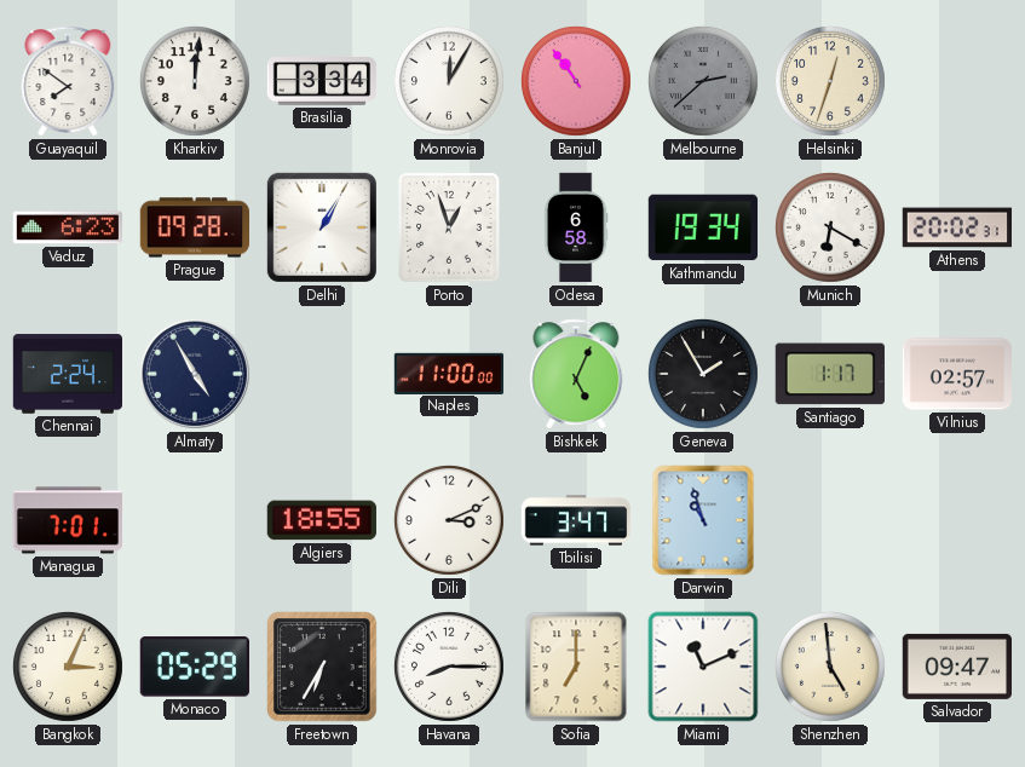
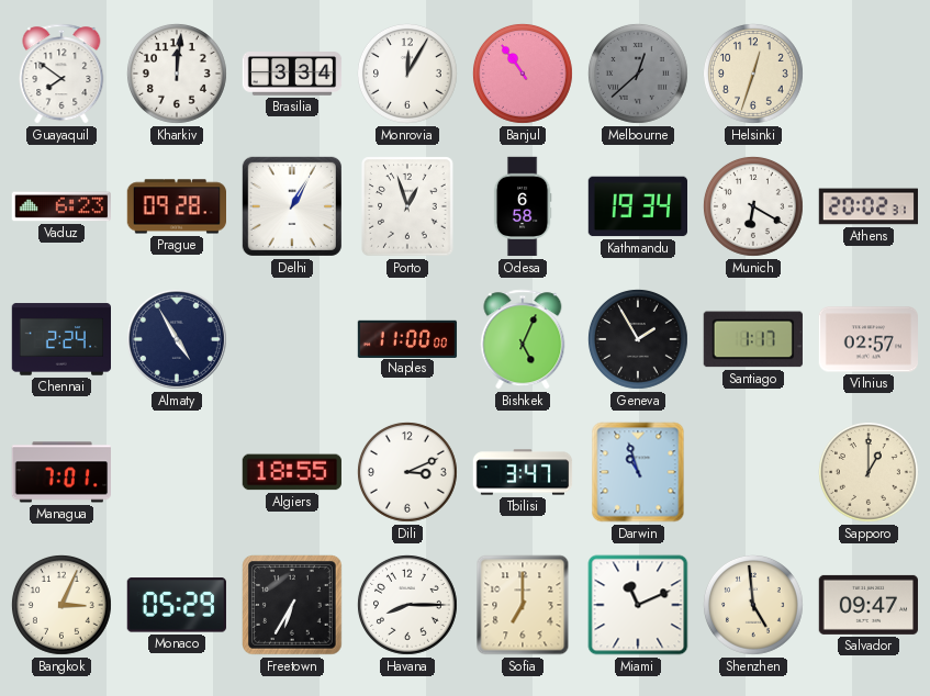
Melbourne: 2:38 -> 12:38
Sapporo: none -> 1:00
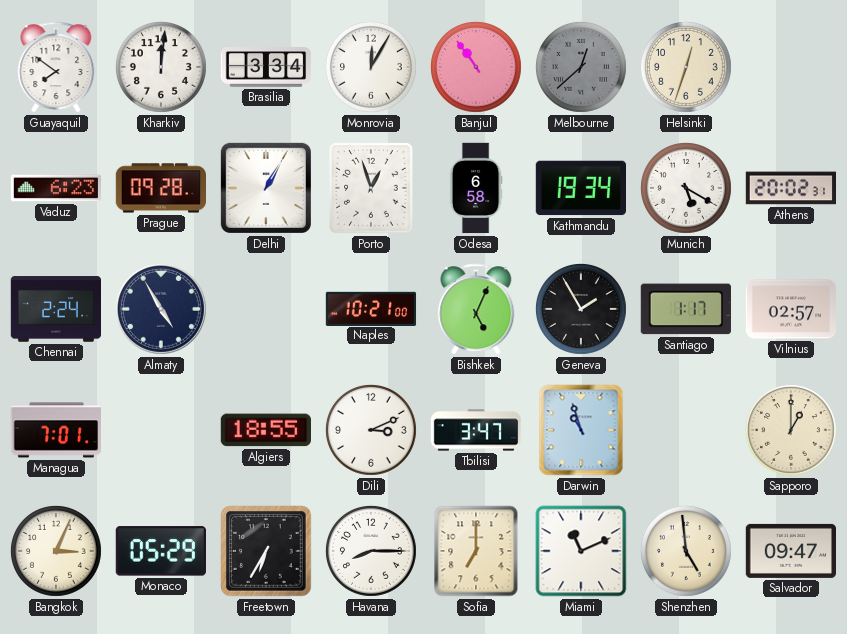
Munich: 6:20 -> 5:20
Naples: 11:00 -> 10:21
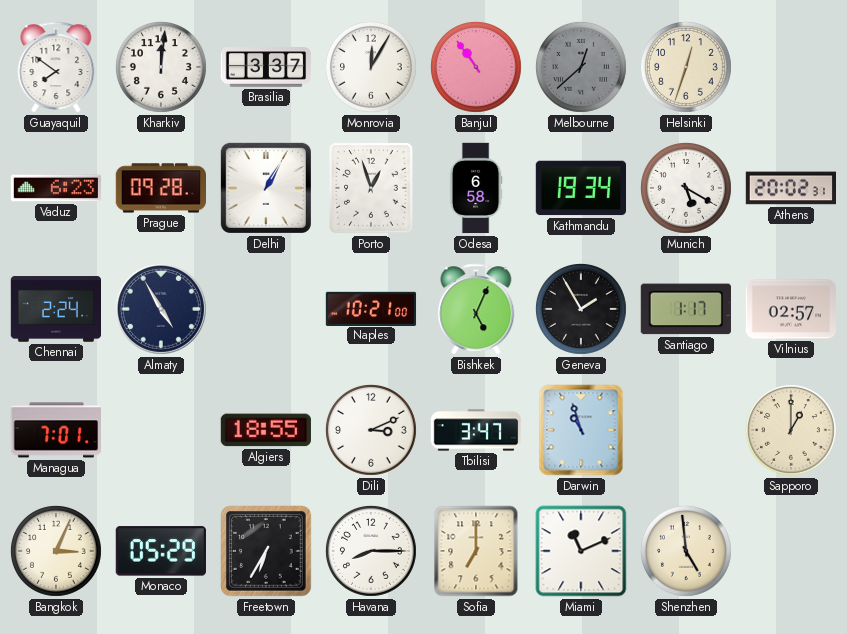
Brasilia: 3:34 -> 3:37
Salvador: 09:47 -> none
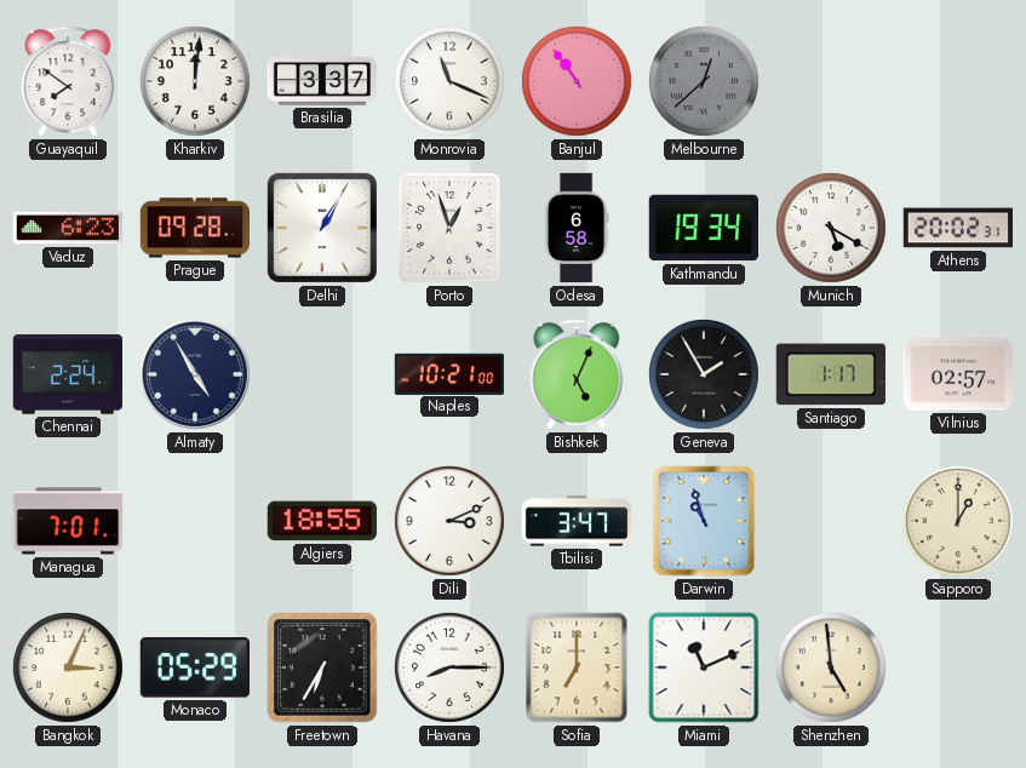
Monrovia: 12:05 -> 11:19
Helsinki: 12:33 -> none
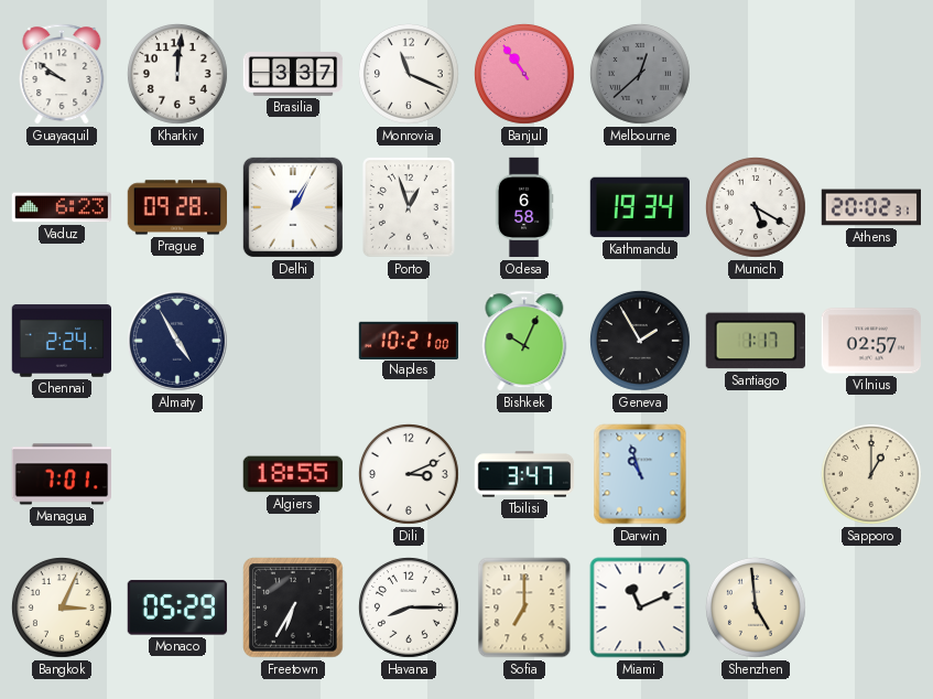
Guayaquil: 7:51 -> 9:51
Bishkek: 5:04 -> 10:04
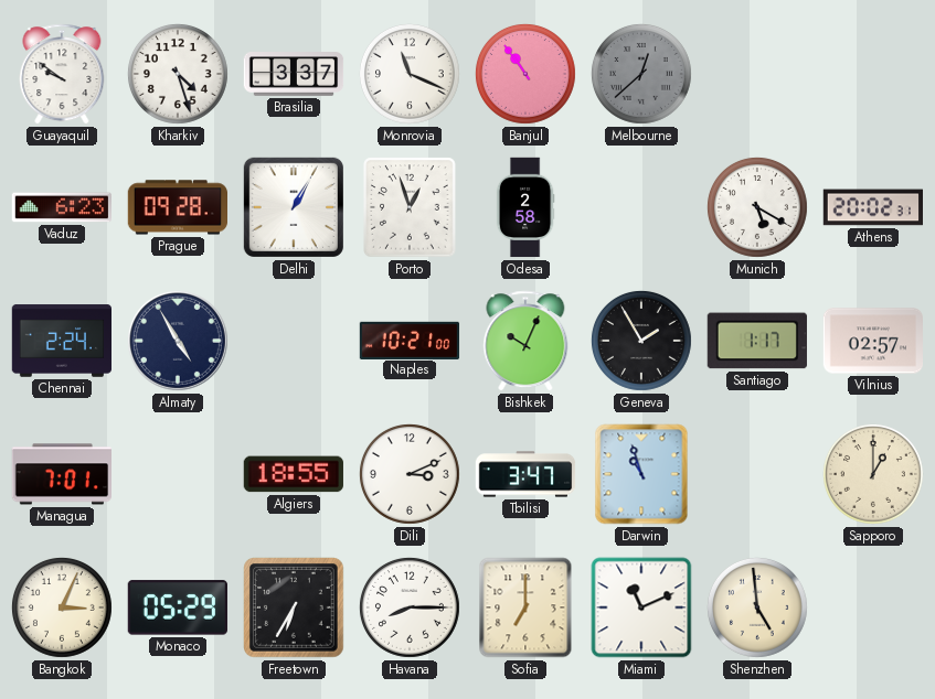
Kharkiv: 12:01 -> 4:27
Odesa: 6:58 -> 2:58
Kathmandu: 19:34 -> none
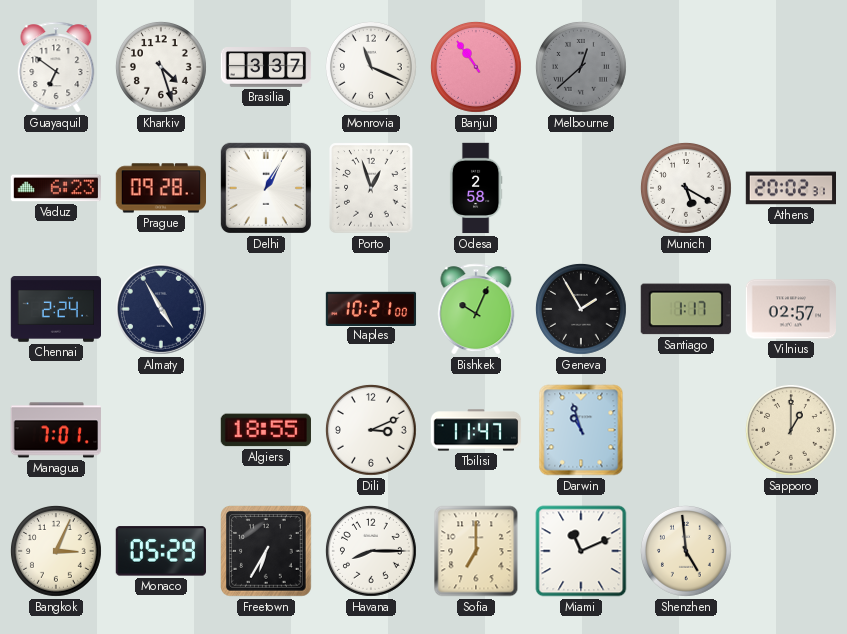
Guayaquil: 9:51 -> 6:51
Tbilisi: 3:47 -> 11:47
